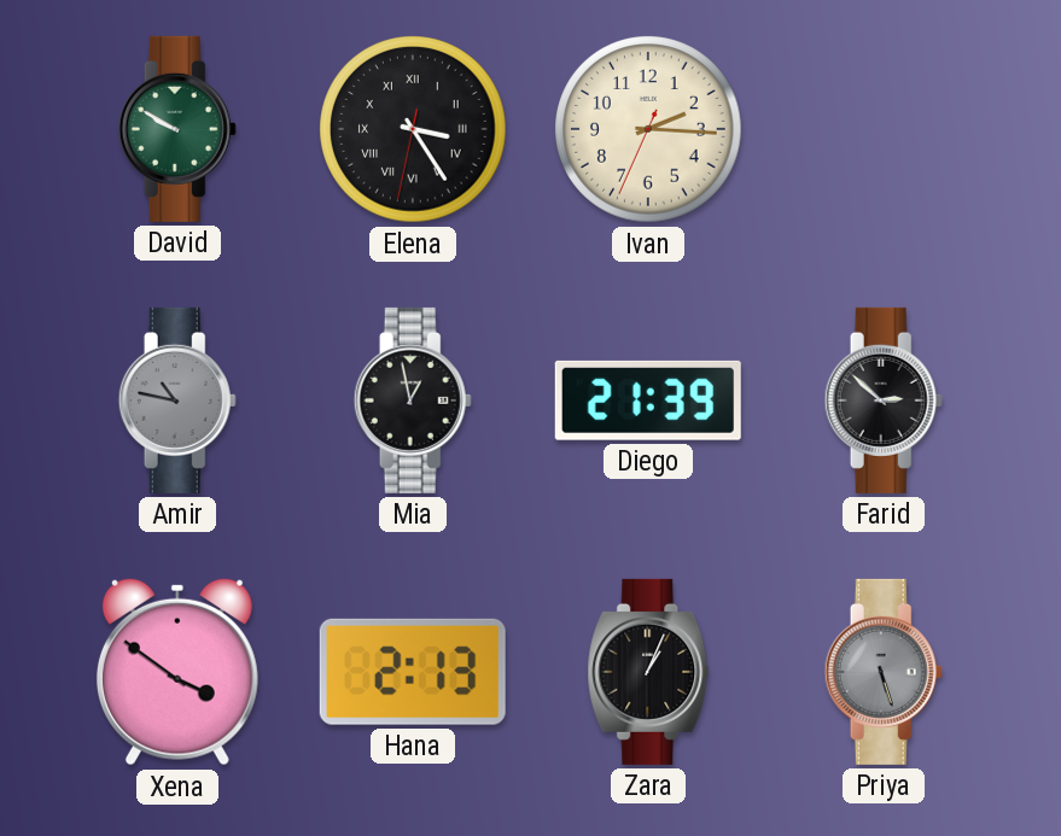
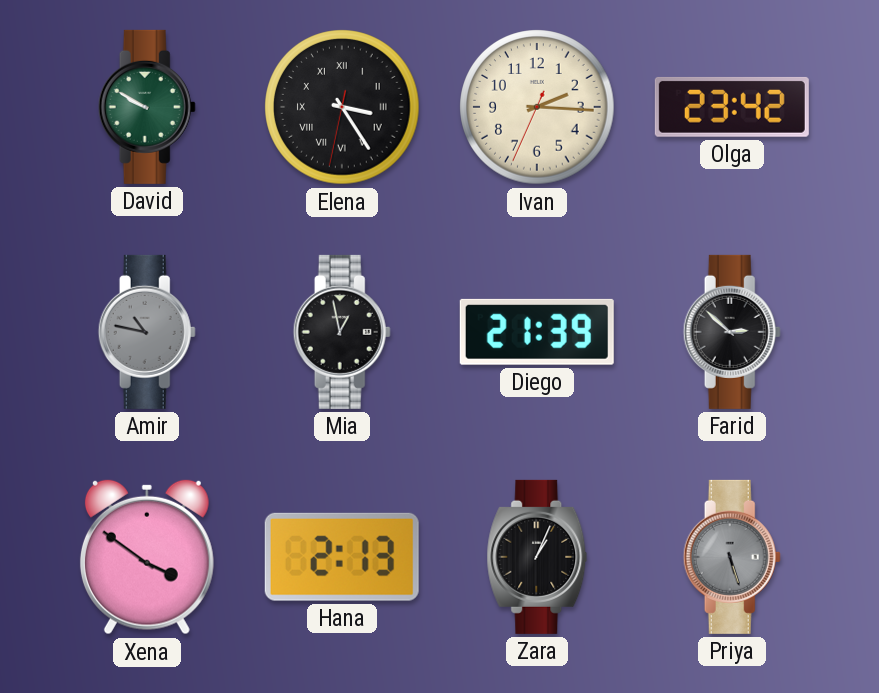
Olga: none -> 23:42
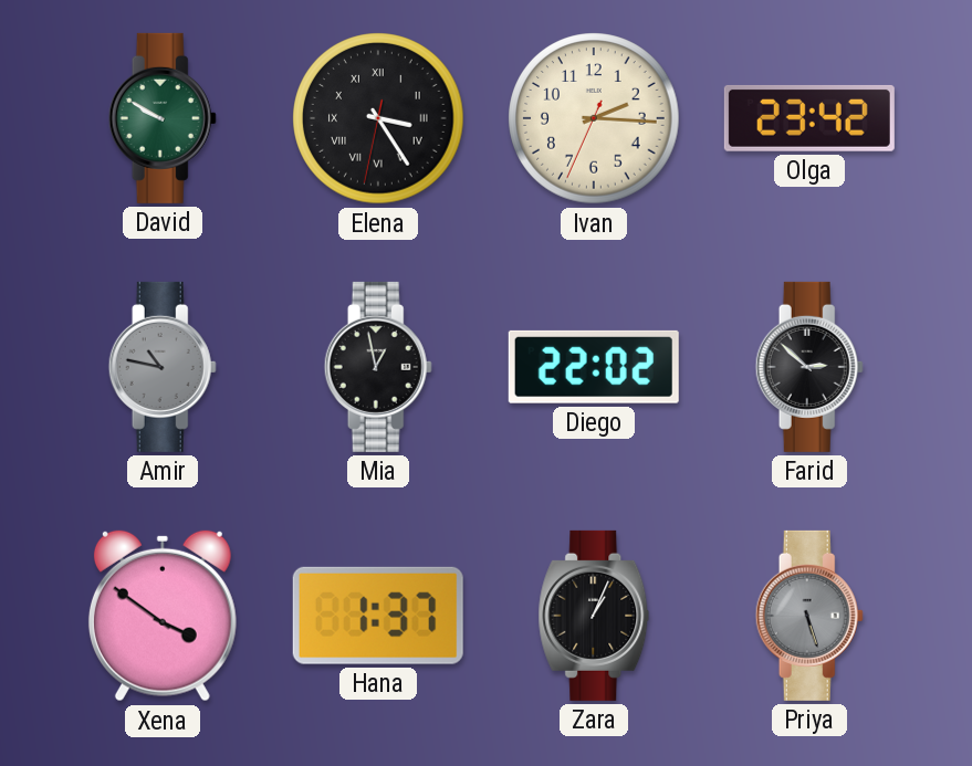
Diego: 21:39 -> 22:02
Hana: 2:13 -> 1:37
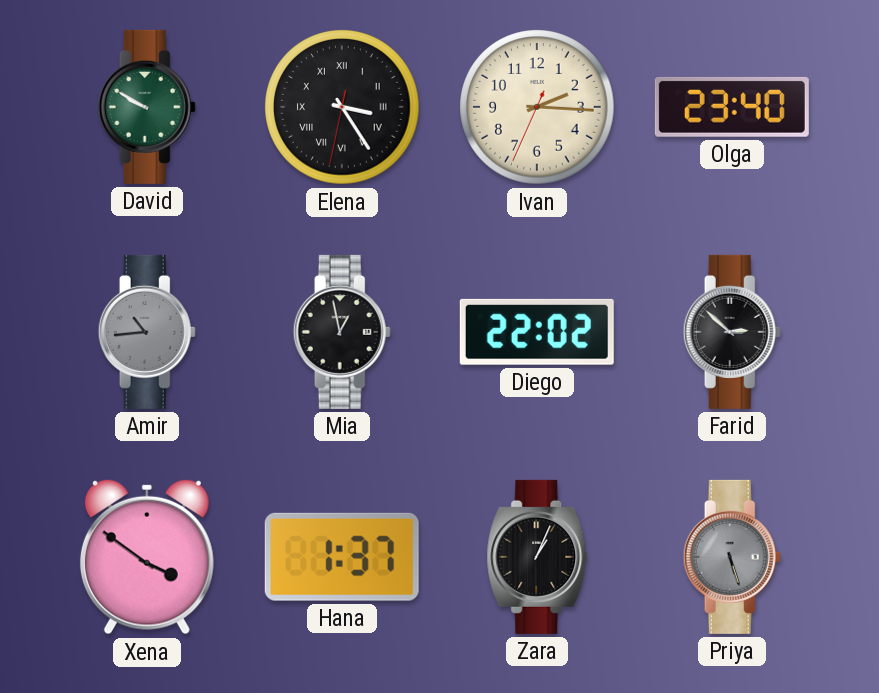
Olga: 23:42 -> 23:40
Amir: 10:47 -> 10:44
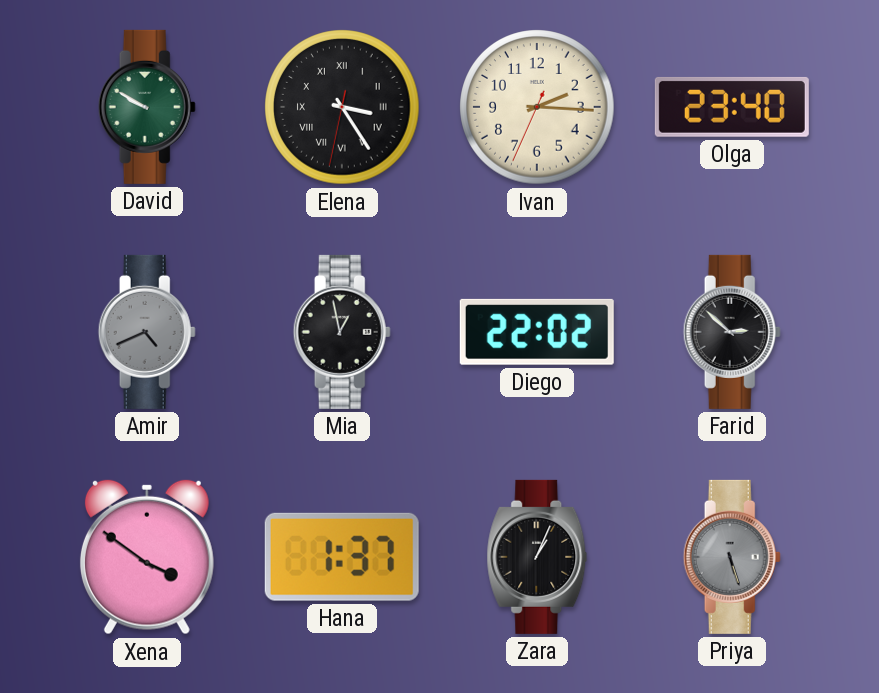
Amir: 10:44 -> 4:41
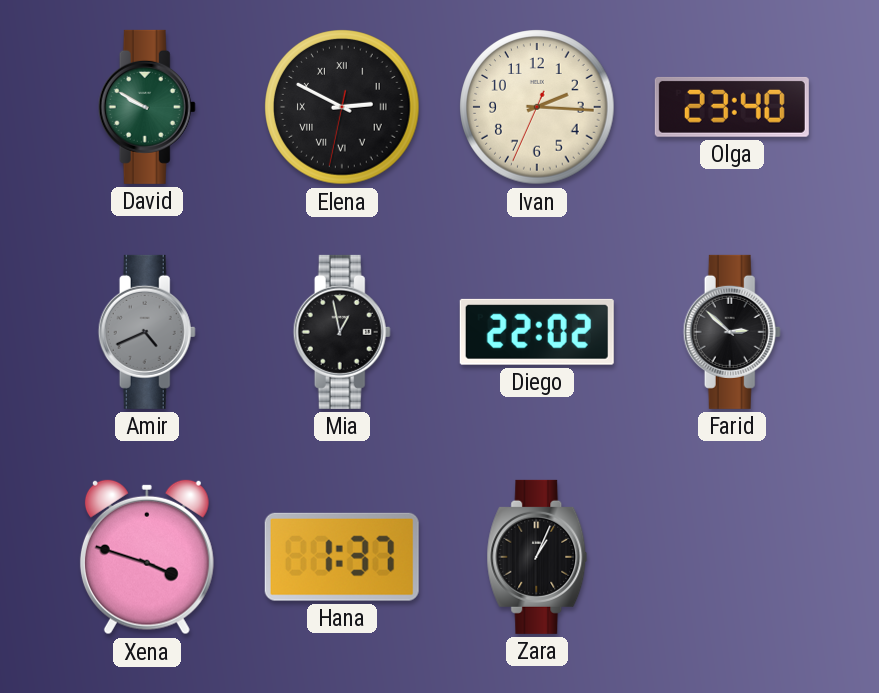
Elena: 3:24 -> 2:49
Xena: 3:51 -> 3:48
Priya: 5:27 -> none
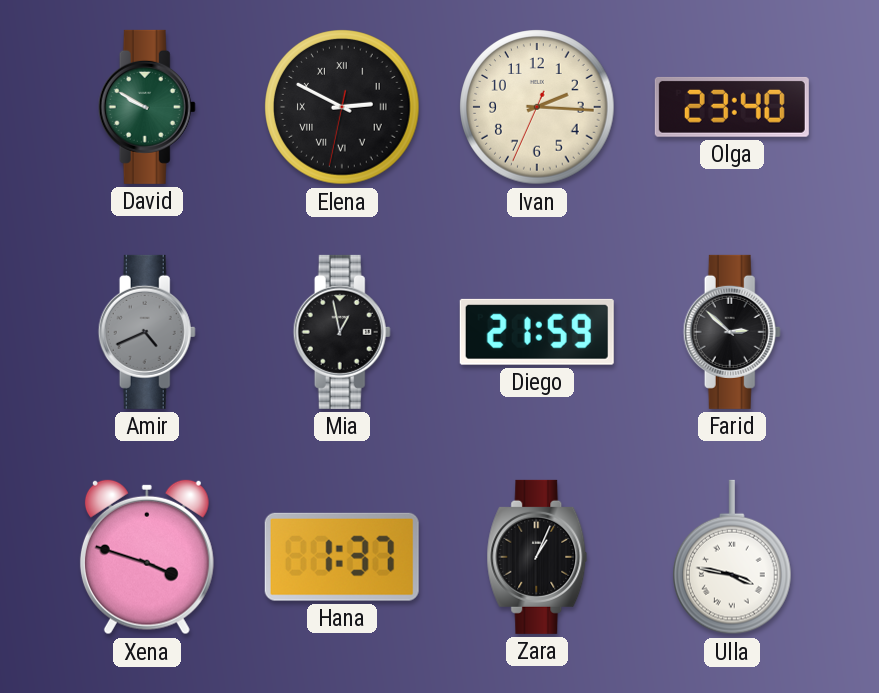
Diego: 22:02 -> 21:59
Ulla: none -> 3:47
